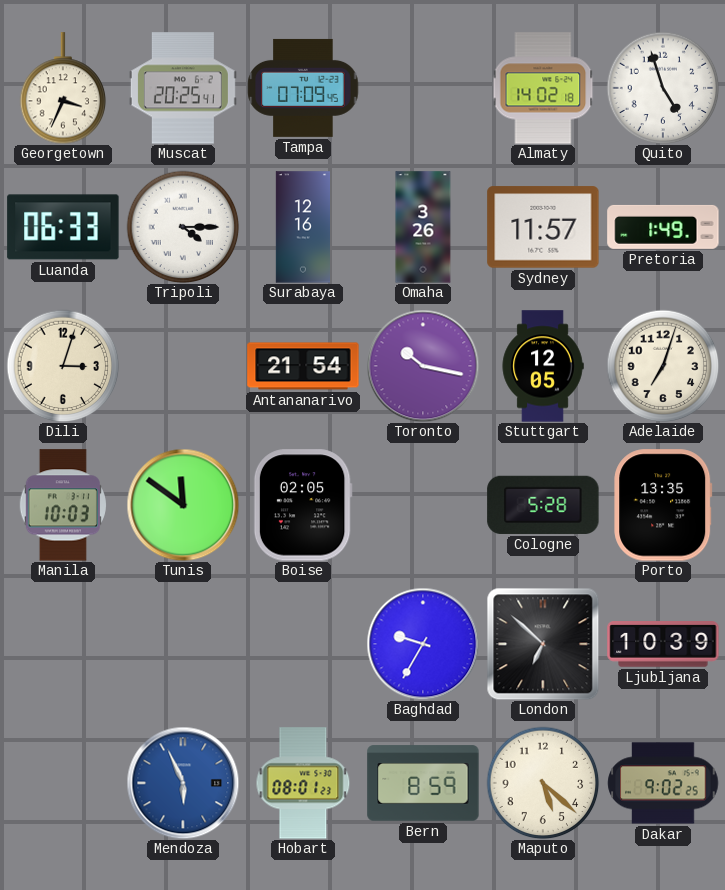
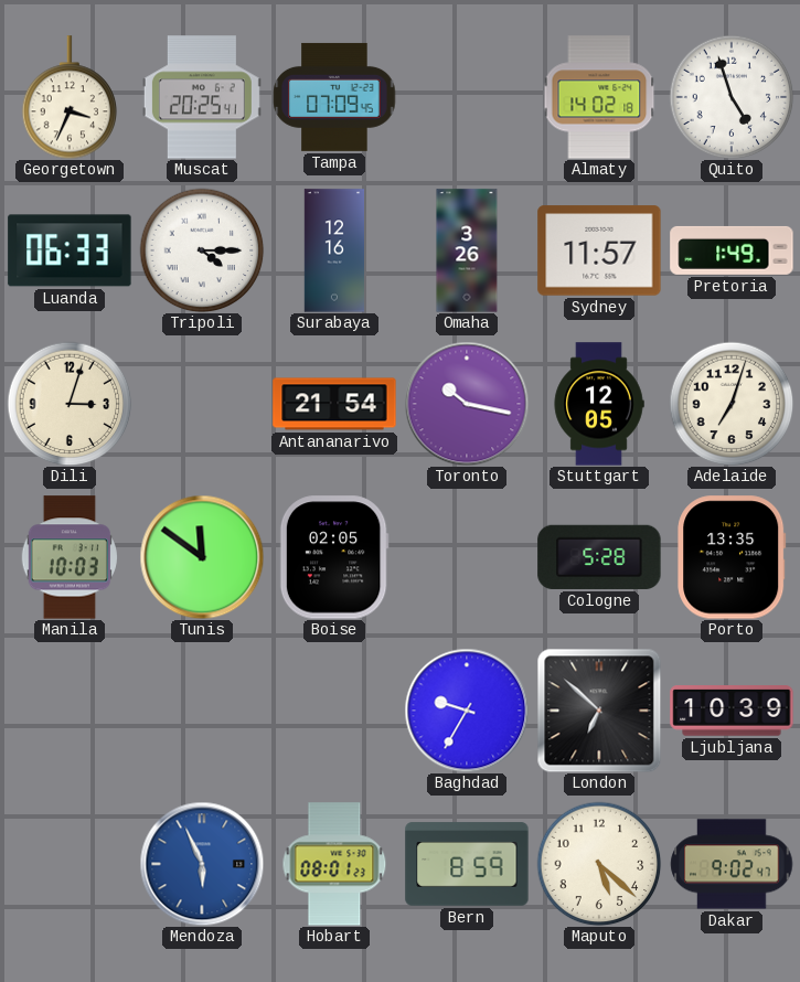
Dakar: 9:02:25 -> 9:02:47
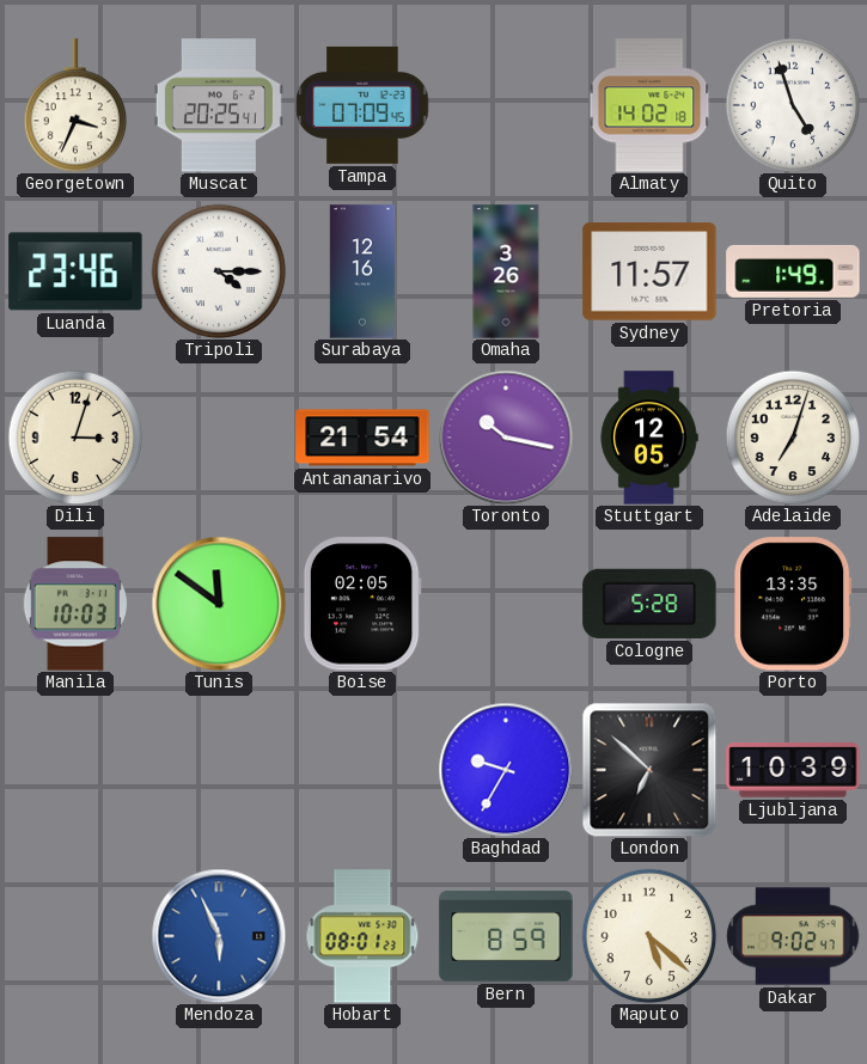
Luanda: 06:33 -> 23:46
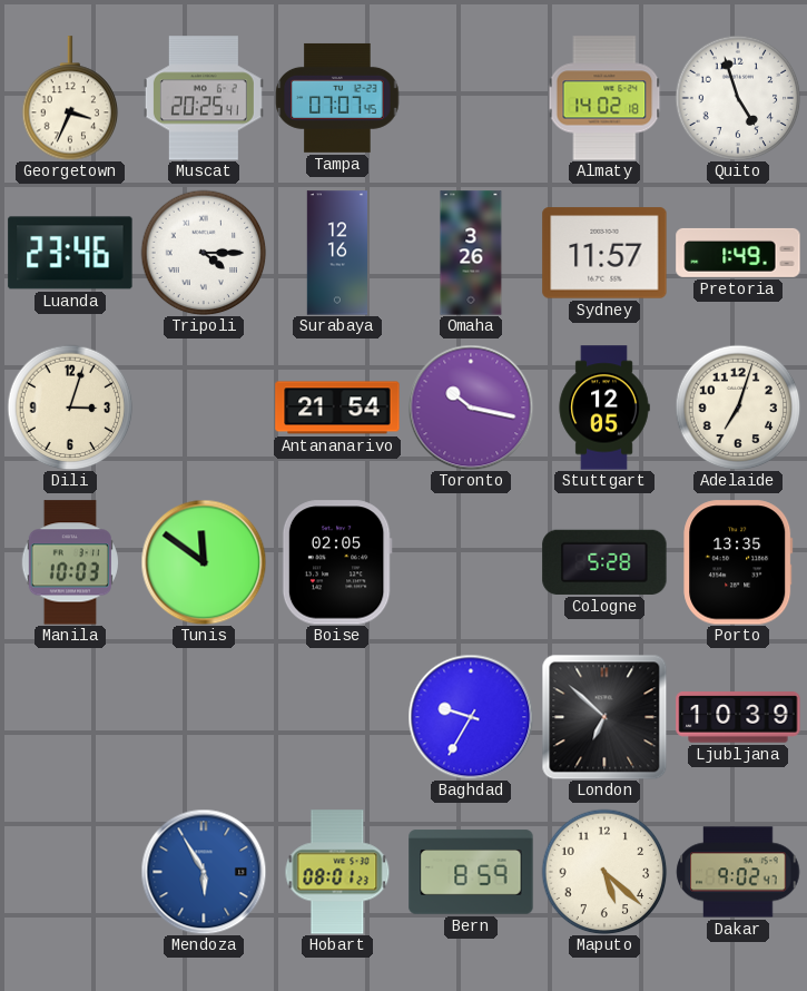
Tampa: 07:09 -> 07:07
Mendoza: 5:56 -> 5:55
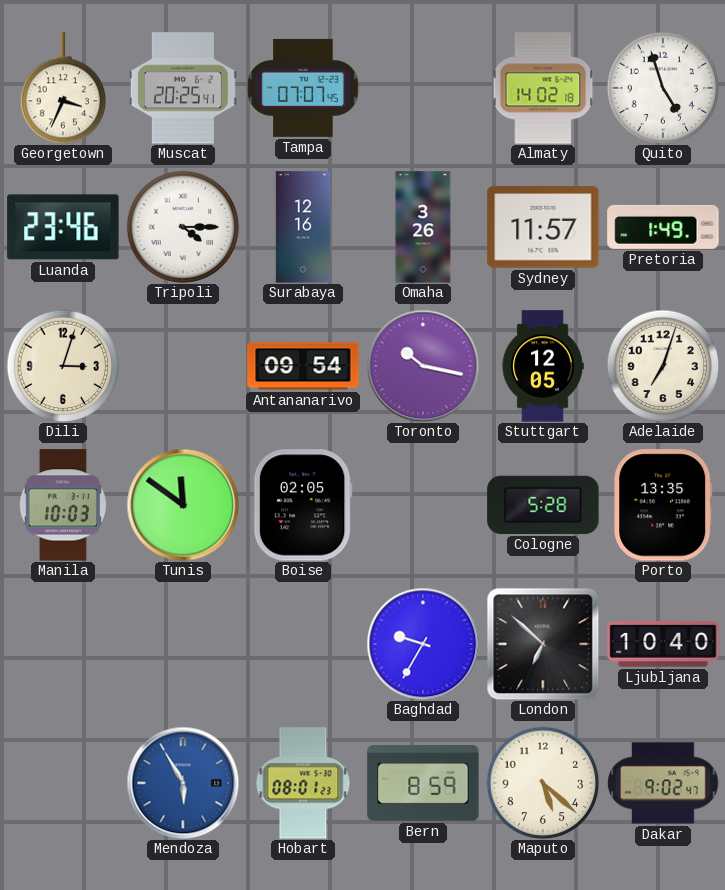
Antananarivo: 21:54 -> 09:54
Ljubljana: 10:39 -> 10:40
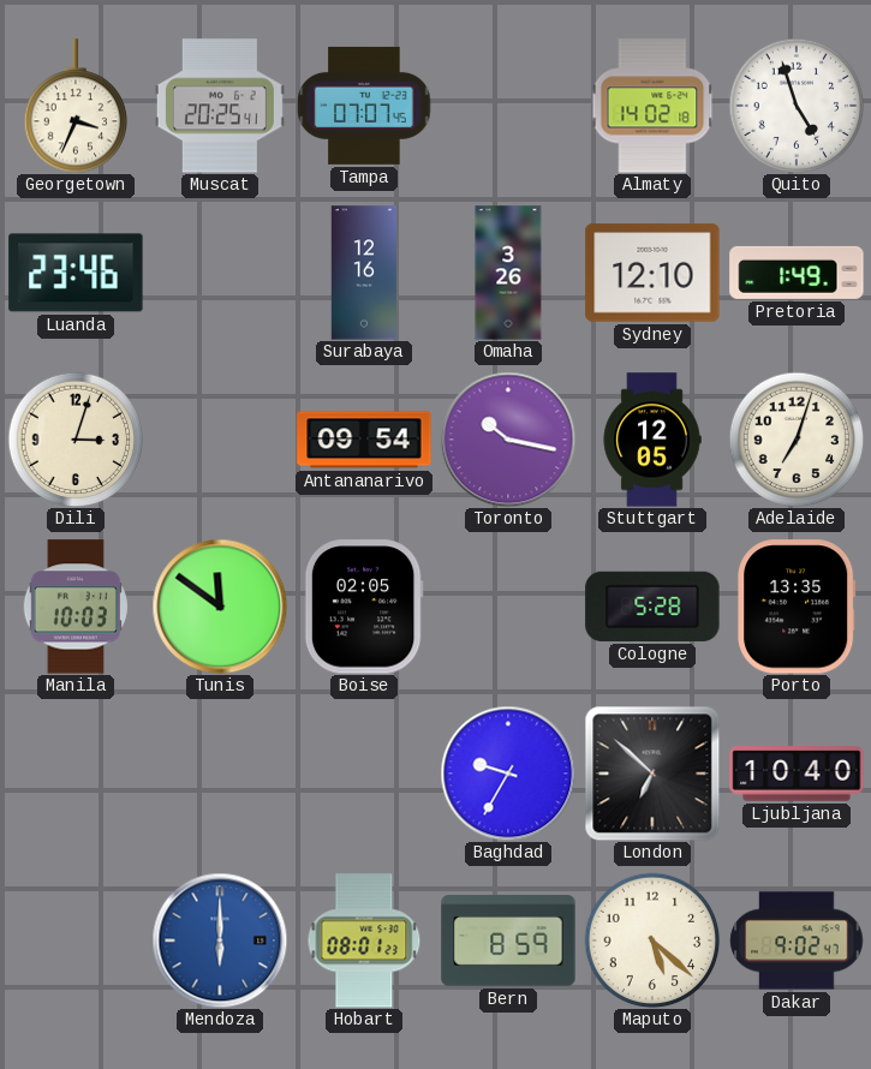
Tripoli: 4:15 -> none
Sydney: 11:57 -> 12:10
Mendoza: 5:55 -> 6:00
